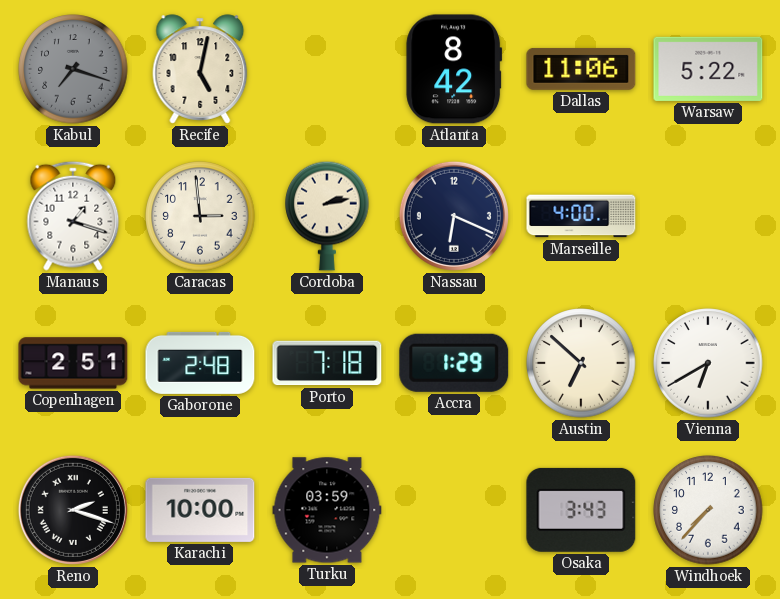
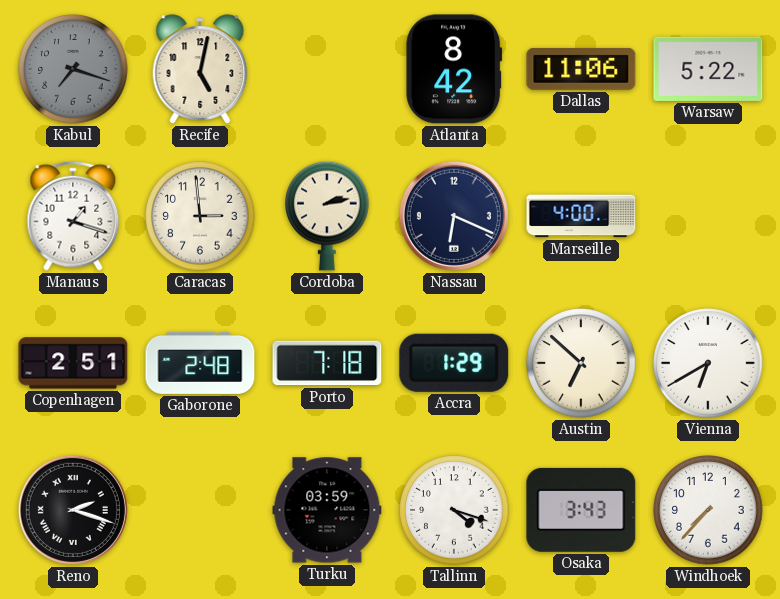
Karachi: 10:00 -> none
Tallinn: none -> 4:18
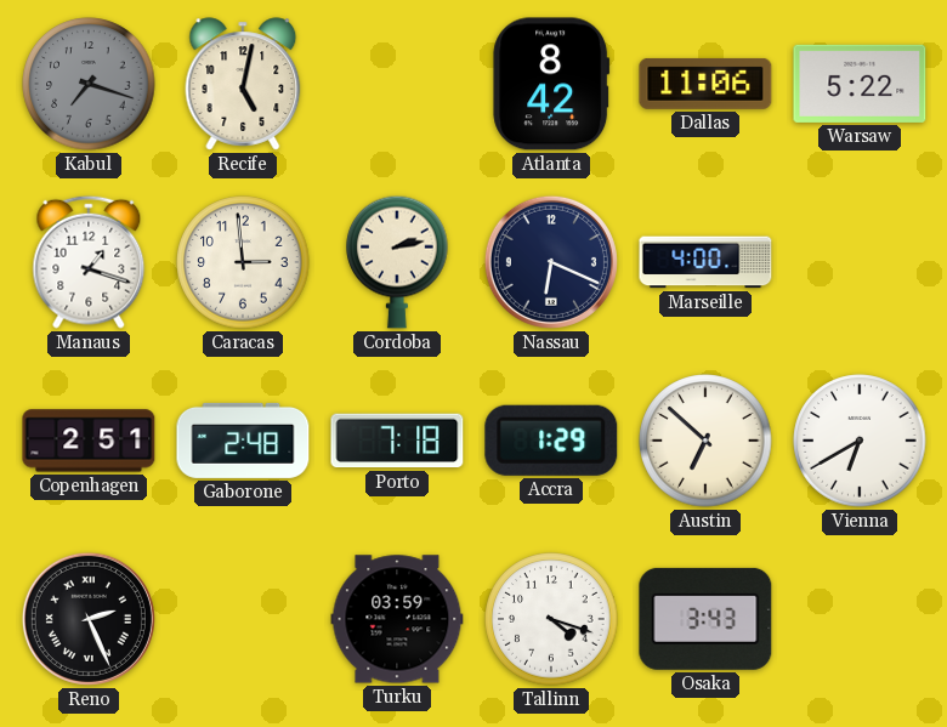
Reno: 2:18 -> 2:26
Windhoek: 7:37 -> none
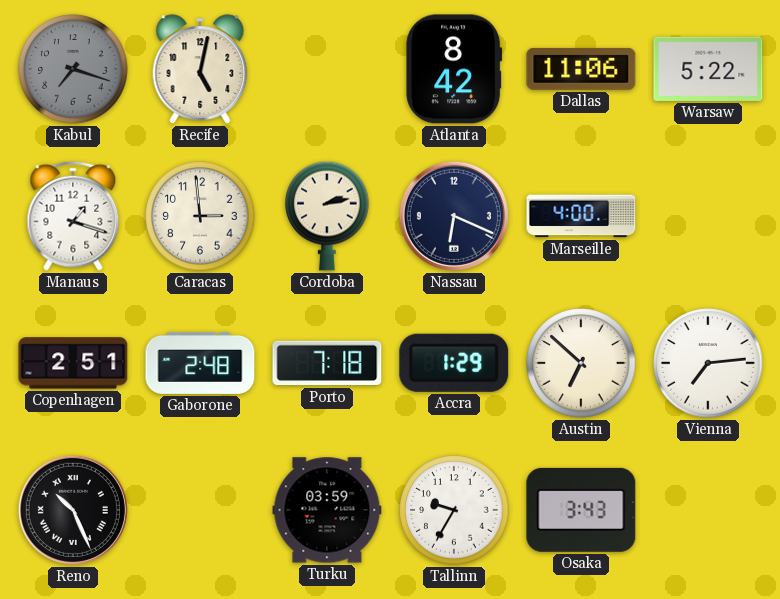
Vienna: 6:40 -> 7:14
Reno: 2:26 -> 10:26
Tallinn: 4:18 -> 9:35
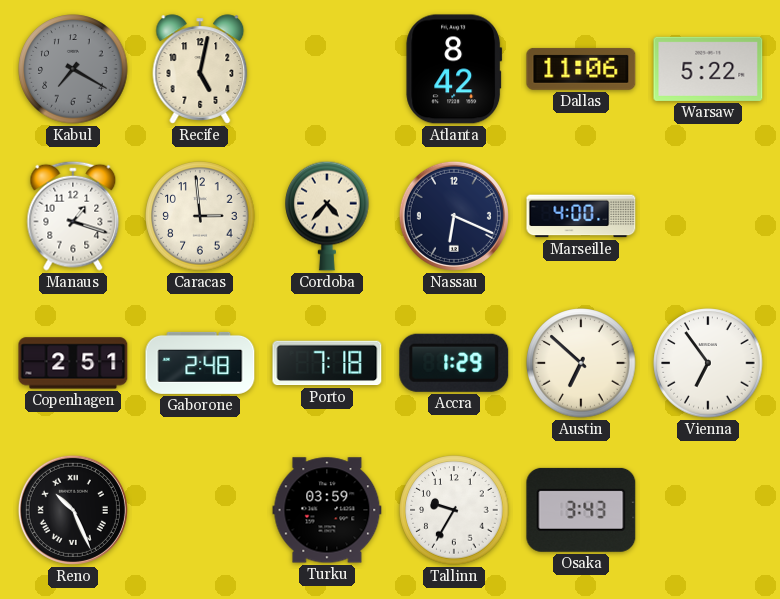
Kabul: 7:18 -> 7:20
Cordoba: 2:13 -> 4:37
Vienna: 7:14 -> 6:54
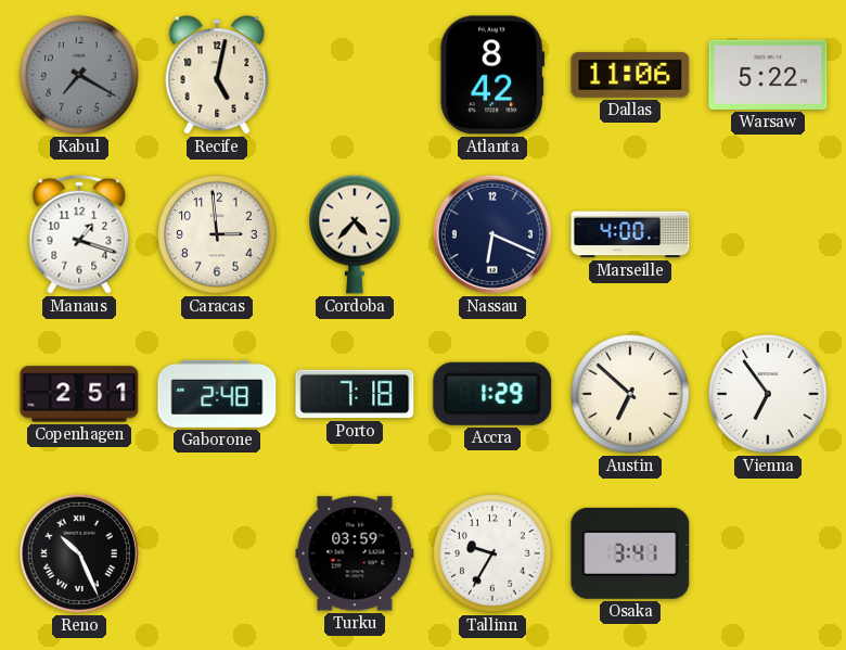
Osaka: 3:43 -> 3:41
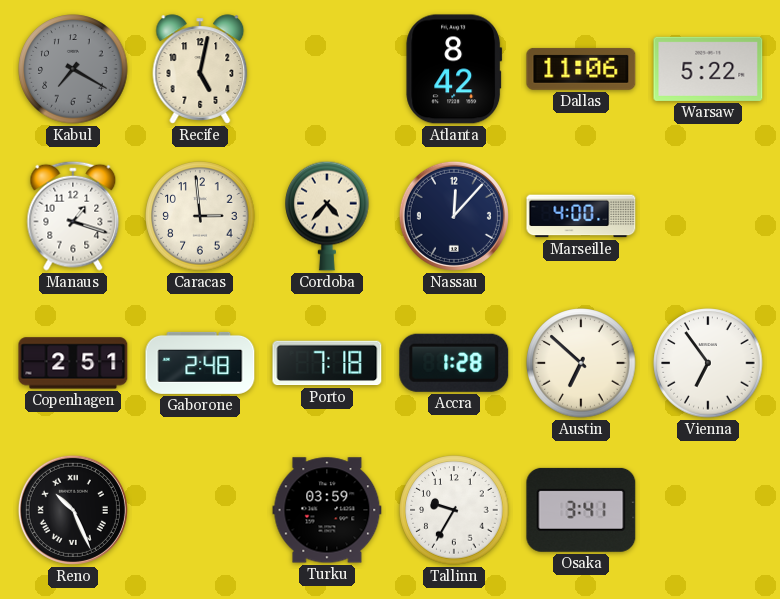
Nassau: 6:19 -> 12:07
Accra: 1:29 -> 1:28
